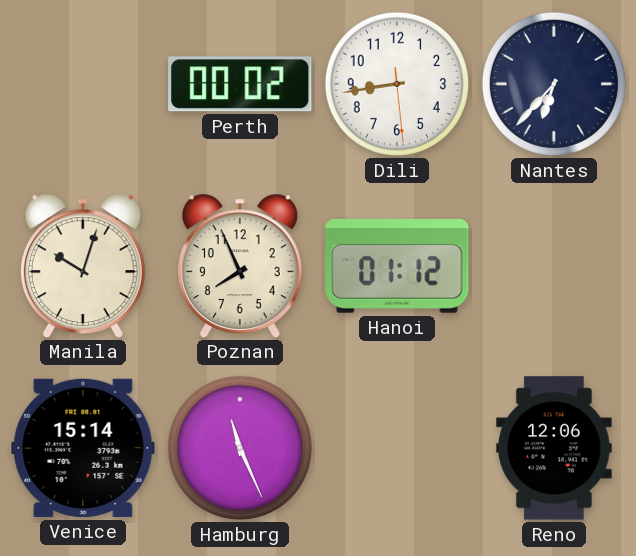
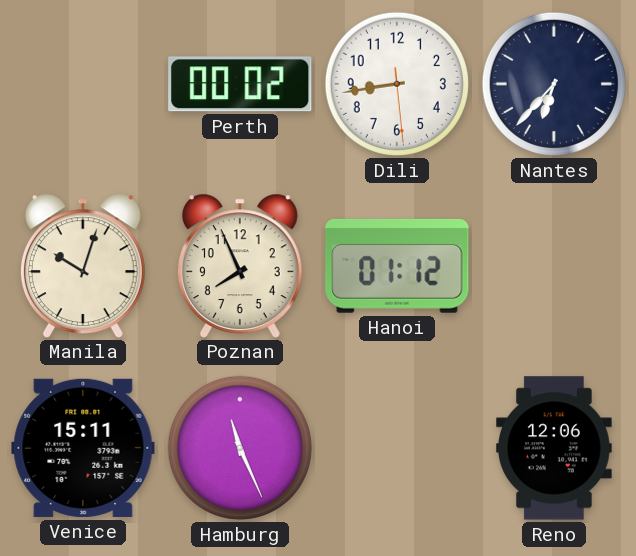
Venice: 15:14 -> 15:11
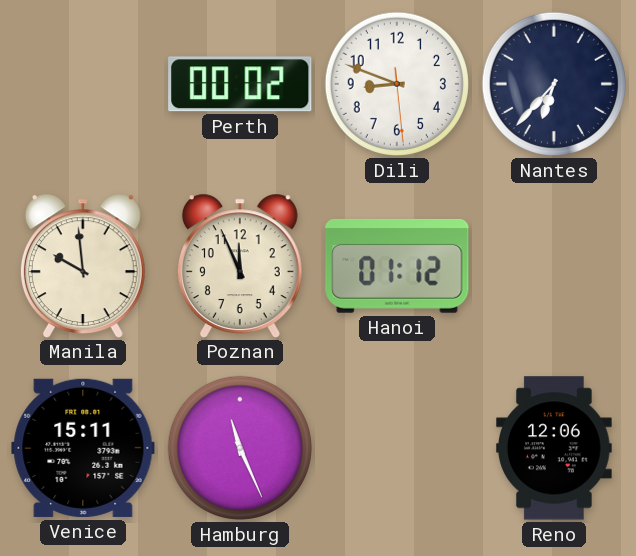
Dili: 8:43 -> 8:48
Manila: 10:03 -> 9:59
Poznan: 7:56 -> 11:56
